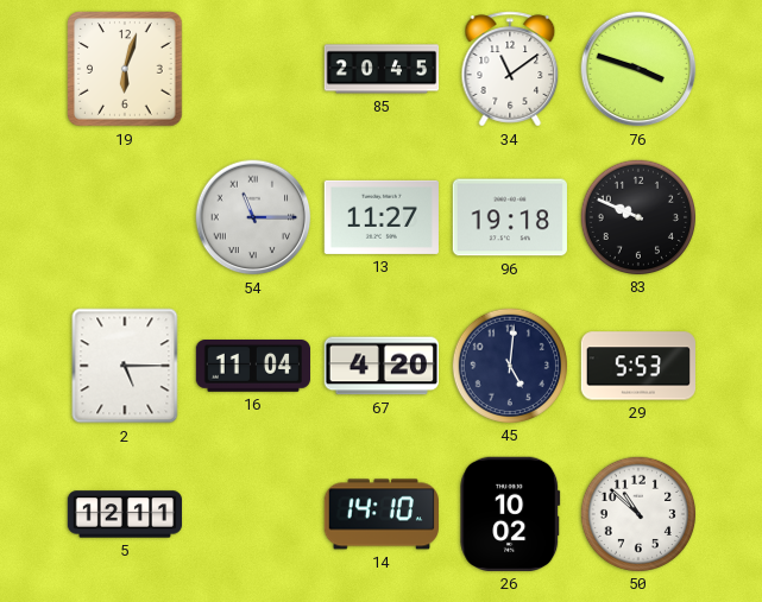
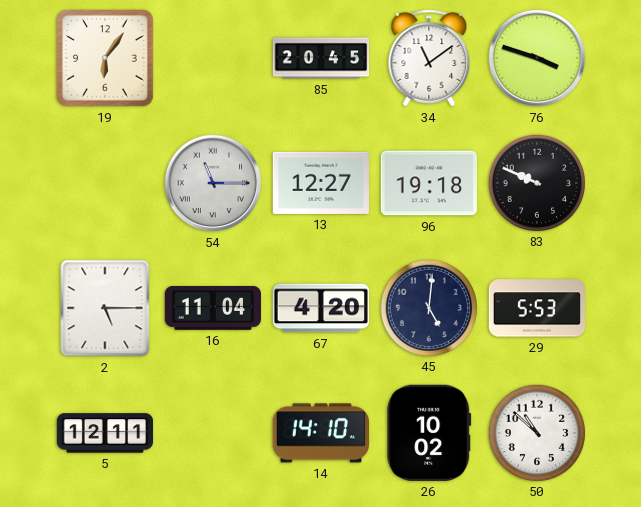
19: 6:03 -> 6:06
13: 11:27 -> 12:27
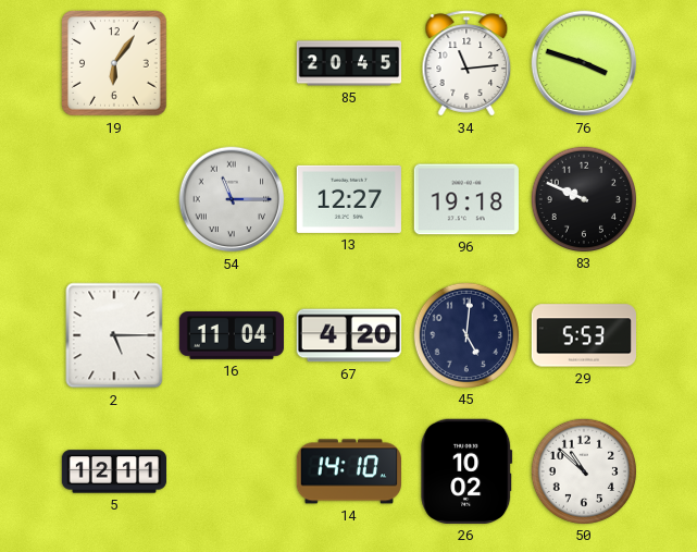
34: 11:09 -> 11:14
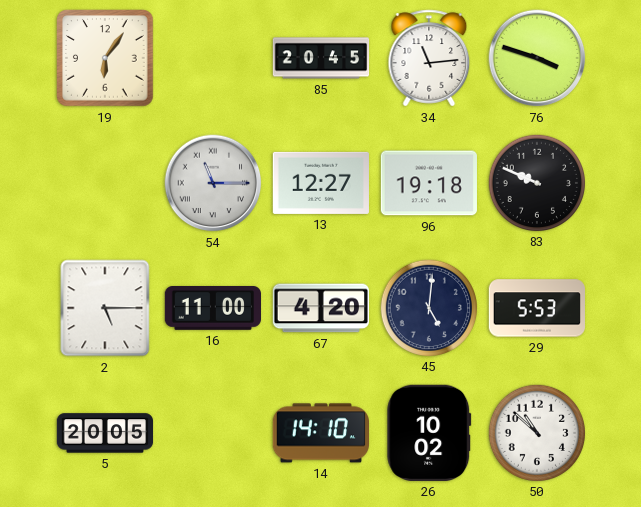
16: 11:04 -> 11:00
5: 12:11 -> 20:05
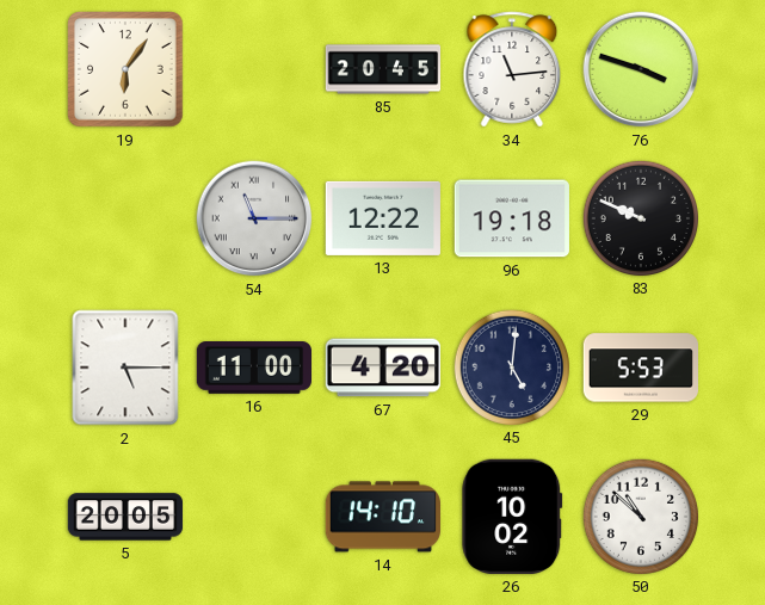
13: 12:27 -> 12:22
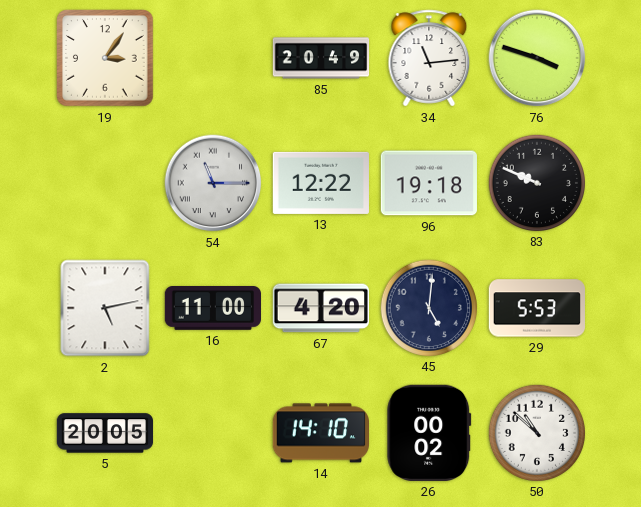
19: 6:06 -> 3:06
85: 20:45 -> 20:49
2: 5:15 -> 5:13
26: 10:02 -> 00:02
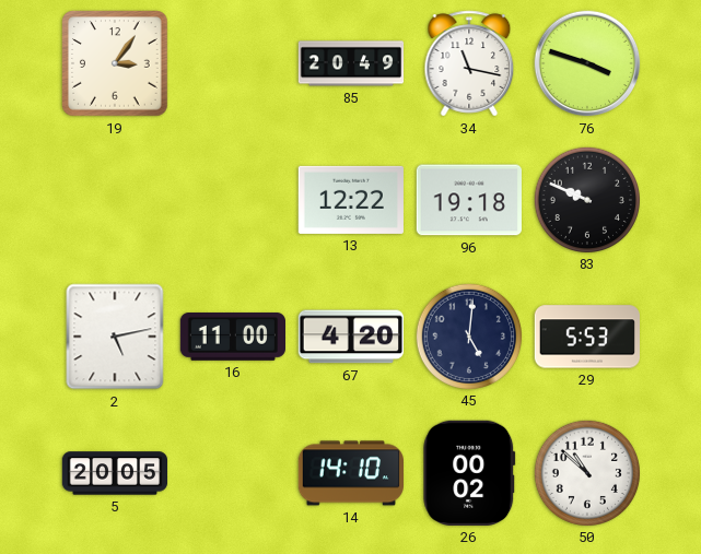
34: 11:14 -> 11:17
54: 11:15 -> none
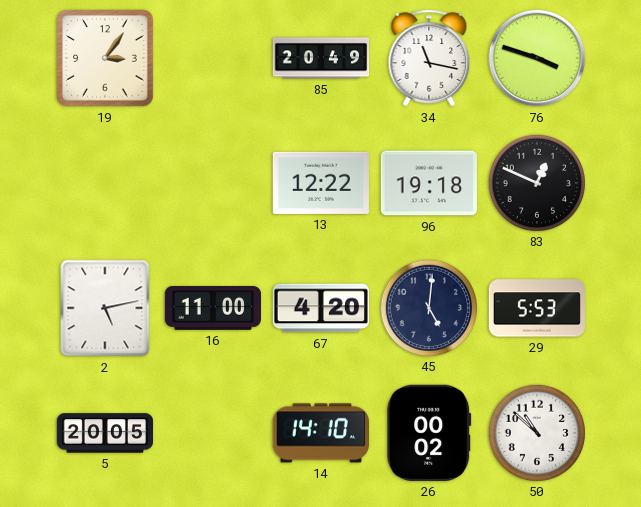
83: 9:49 -> 12:49
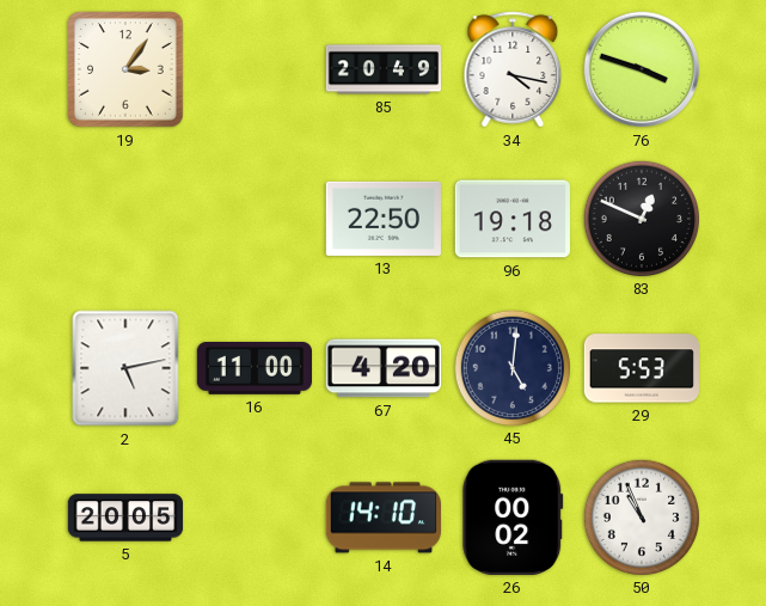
34: 11:17 -> 4:17
13: 12:22 -> 22:50
50: 10:52 -> 10:56
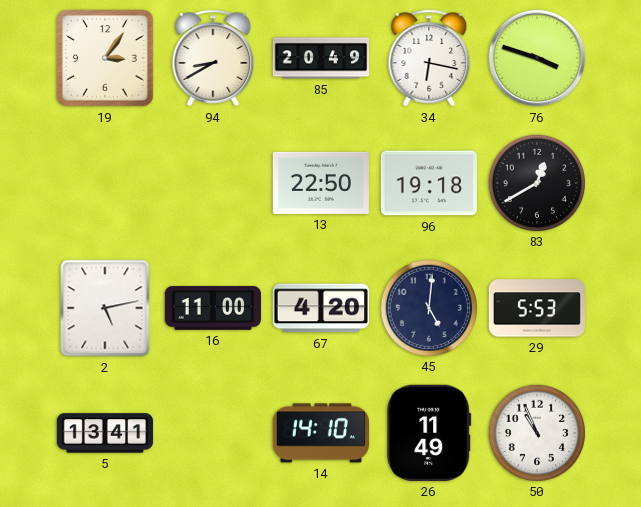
94: none -> 8:40
34: 4:17 -> 6:17
83: 12:49 -> 12:40
5: 20:05 -> 13:41
26: 00:02 -> 11:49
